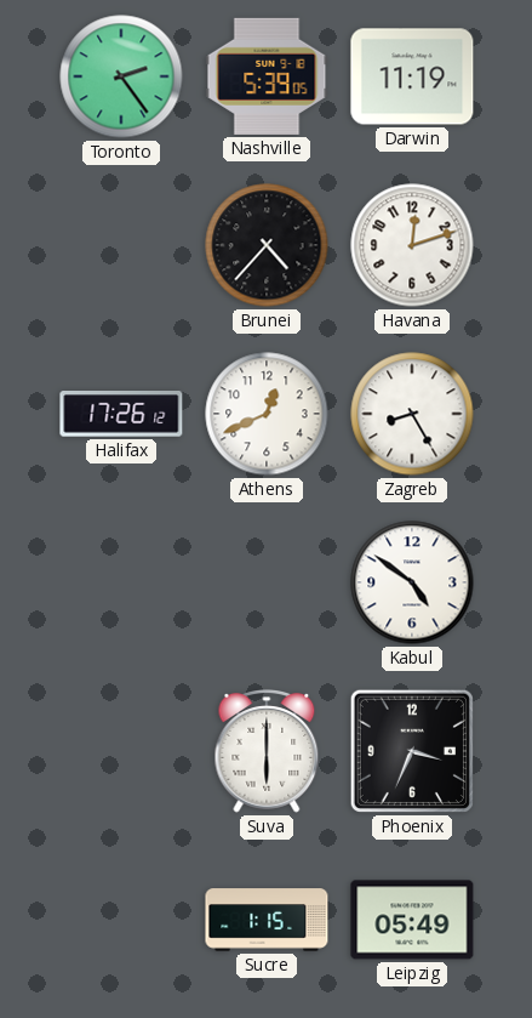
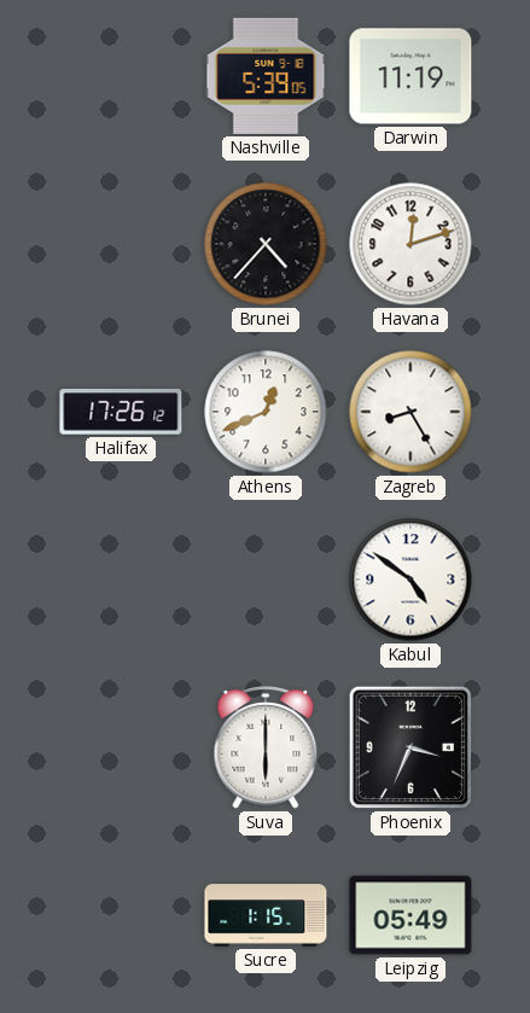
Toronto: 2:24 -> none
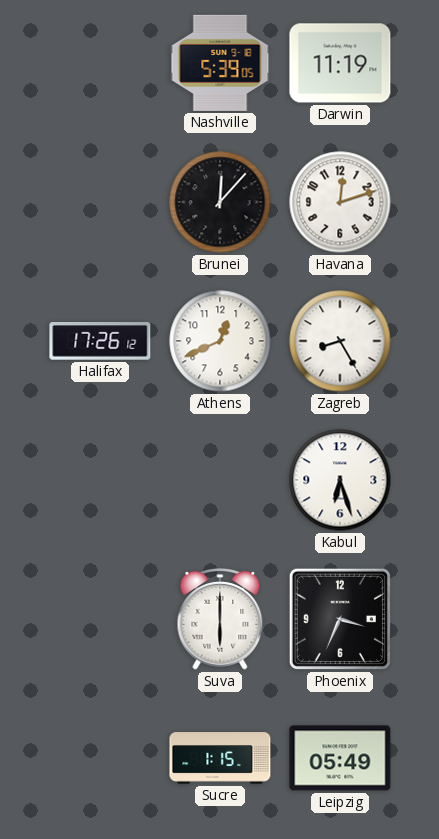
Brunei: 4:37 -> 12:07
Kabul: 4:51 -> 6:27
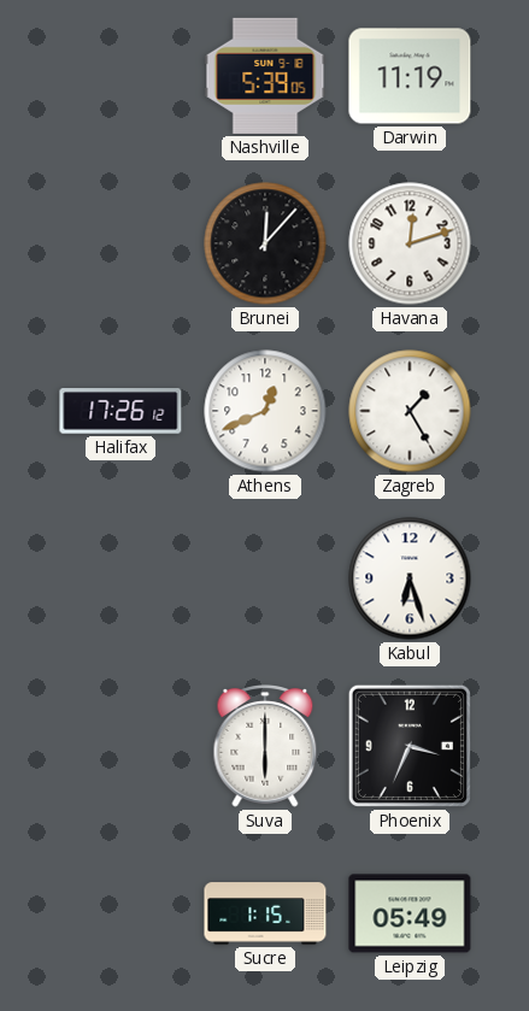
Zagreb: 8:25 -> 1:25
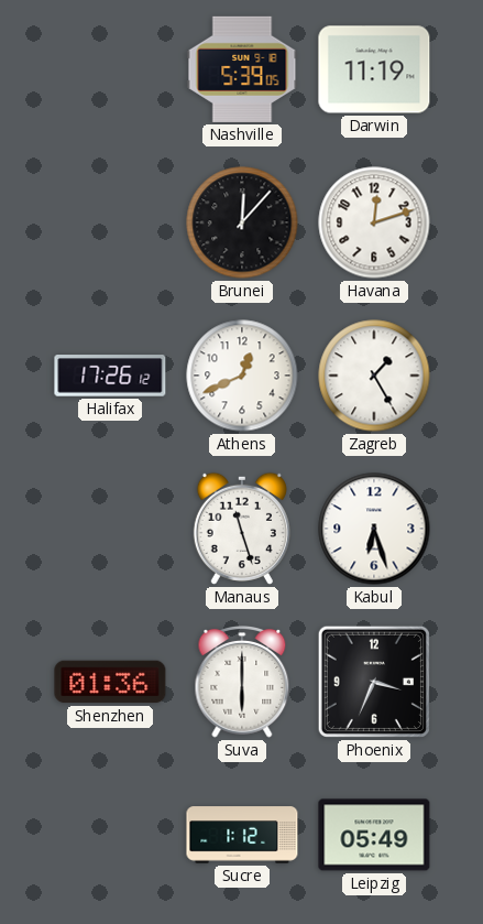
Manaus: none -> 11:27
Shenzhen: none -> 01:36
Sucre: 1:15 -> 1:12
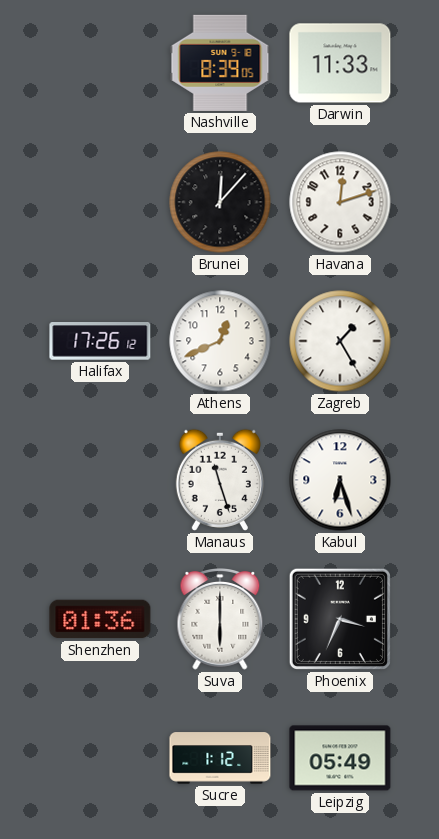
Nashville: 5:39 -> 8:39
Darwin: 11:19 -> 11:33
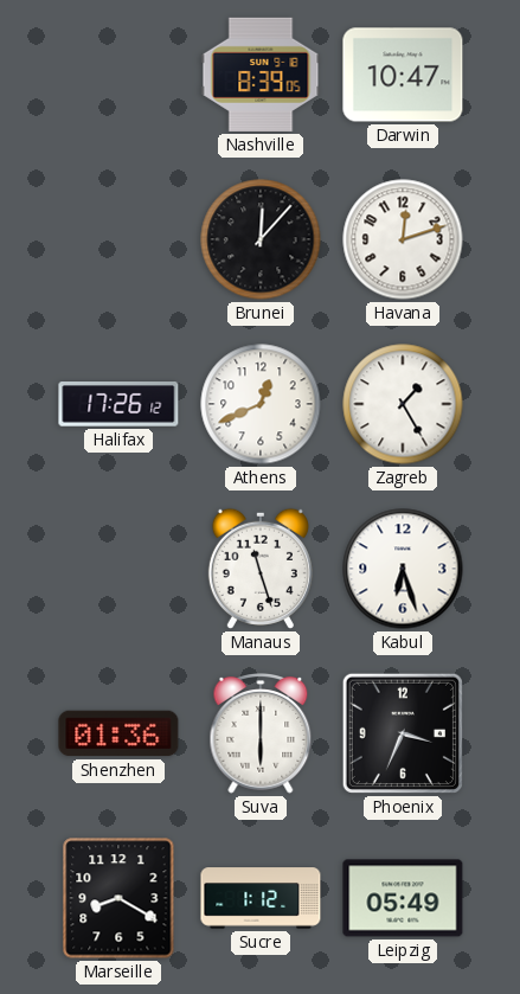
Darwin: 11:33 -> 10:47
Marseille: none -> 8:20
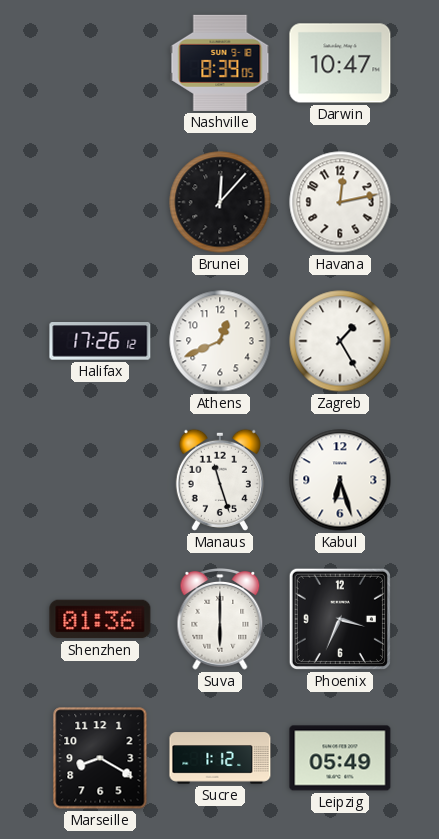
Havana: 12:12 -> 12:13
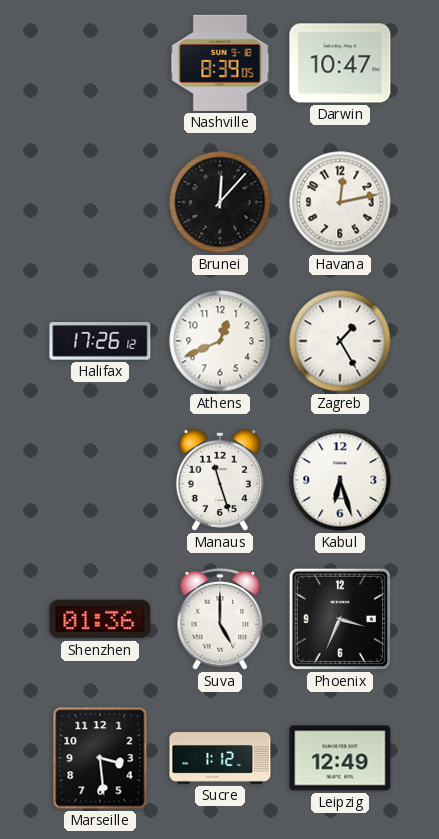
Suva: 6:00 -> 5:00
Marseille: 8:20 -> 3:29
Leipzig: 05:49 -> 12:49
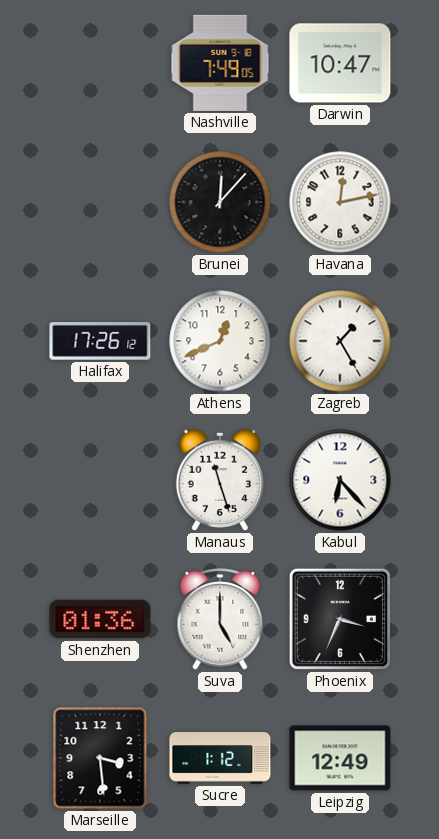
Nashville: 8:39 -> 7:49
Kabul: 6:27 -> 6:23
